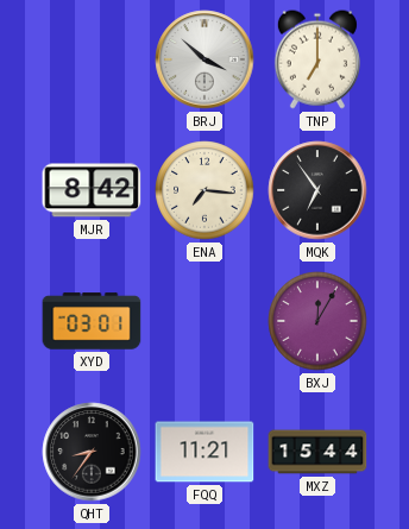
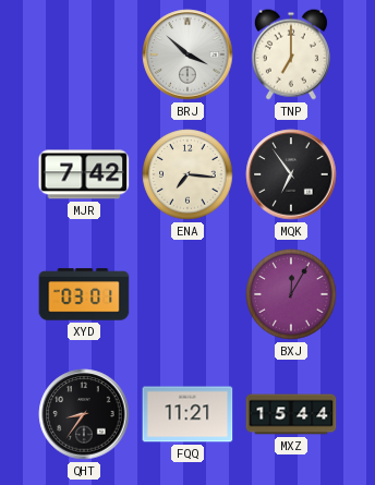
MJR: 8:42 -> 7:42
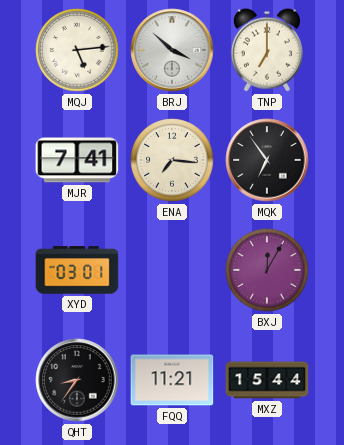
MQJ: none -> 5:14
MJR: 7:42 -> 7:41
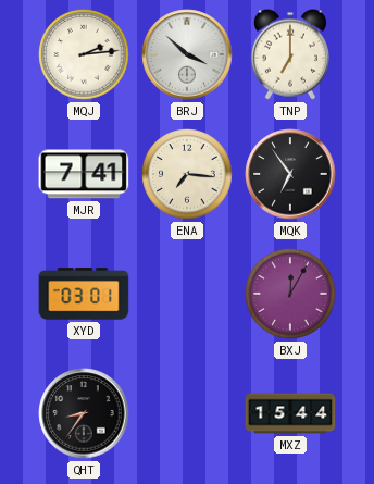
MQJ: 5:14 -> 2:14
FQQ: 11:21 -> none
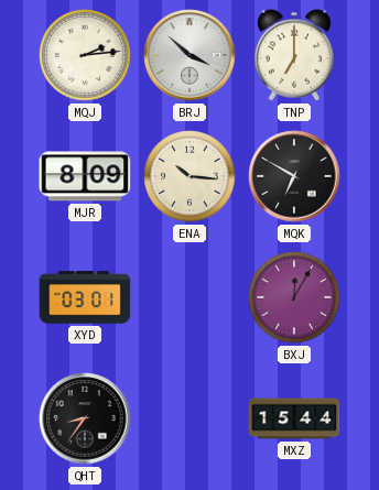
MJR: 7:41 -> 8:09
ENA: 7:16 -> 10:16
MQK: 6:54 -> 6:50
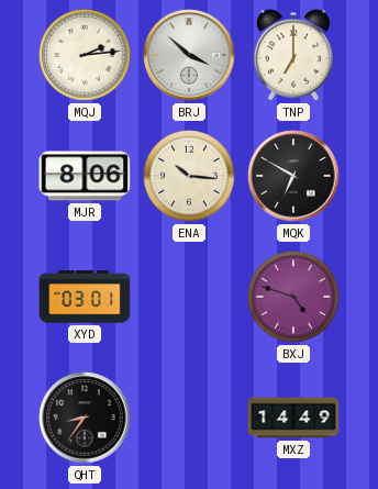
MJR: 8:09 -> 8:06
BXJ: 12:05 -> 4:48
MXZ: 15:44 -> 14:49
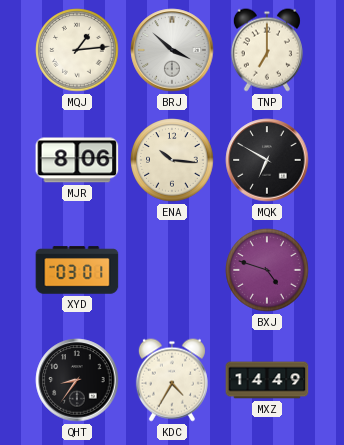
MQJ: 2:14 -> 1:14
KDC: none -> 4:35
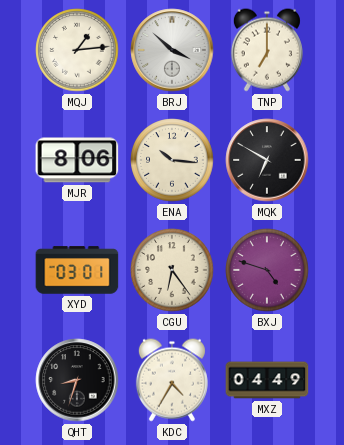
CGU: none -> 6:24
QHT: 8:36 -> 8:33
MXZ: 14:49 -> 04:49
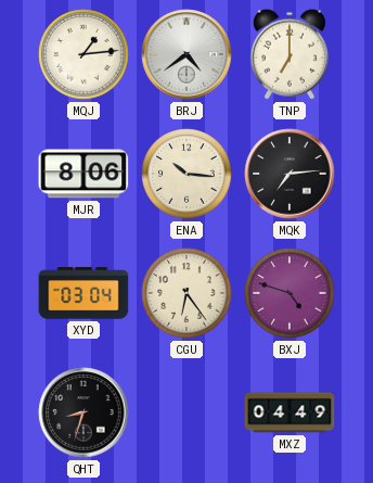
BRJ: 3:52 -> 4:39
MQK: 6:50 -> 7:14
XYD: 03:01 -> 03:04
KDC: 4:35 -> none
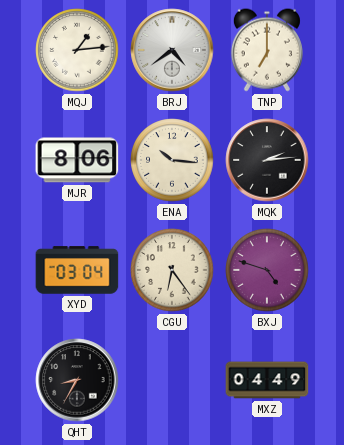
MQK: 7:14 -> 2:14
QHT: 8:33 -> 8:35
